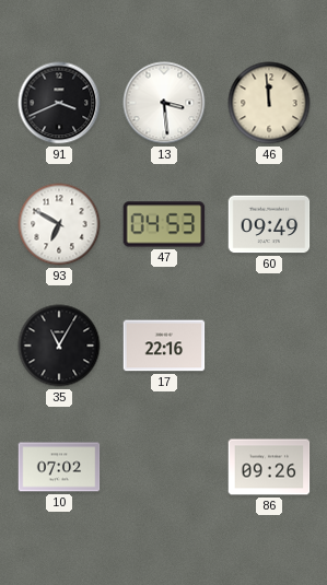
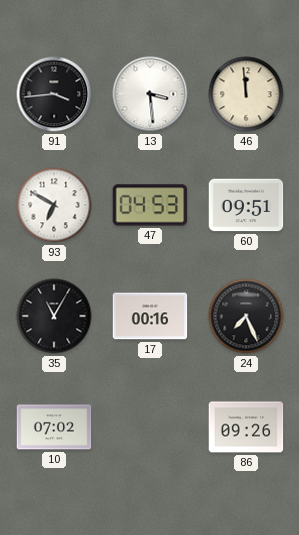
91: 3:41 -> 3:44
60: 09:49 -> 09:51
17: 22:16 -> 00:16
24: none -> 7:26
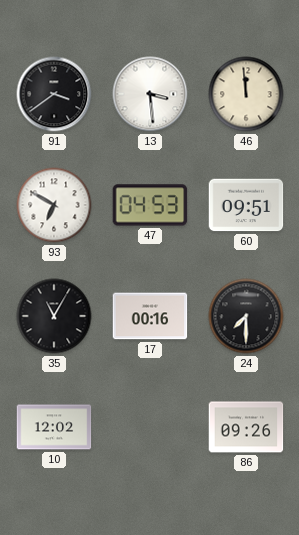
91: 3:44 -> 3:39
24: 7:26 -> 7:30
10: 07:02 -> 12:02
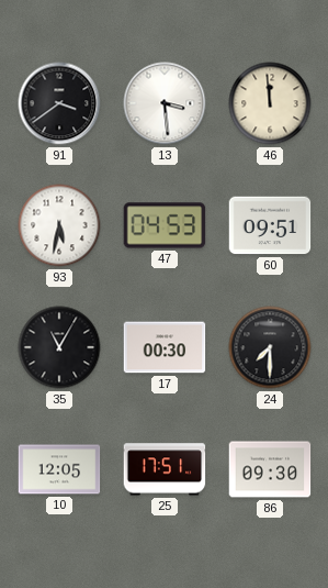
93: 6:50 -> 5:32
17: 00:16 -> 00:30
10: 12:02 -> 12:05
25: none -> 17:51
86: 09:26 -> 09:30
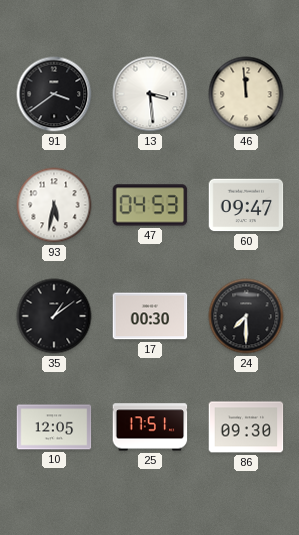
60: 09:51 -> 09:47
35: 11:05 -> 1:09
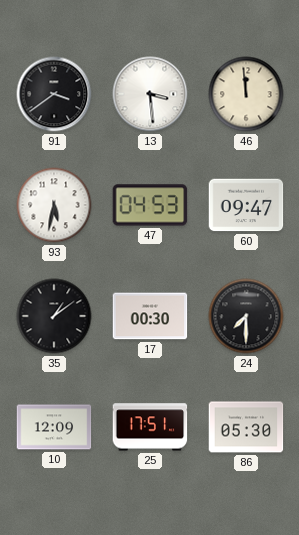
10: 12:05 -> 12:09
86: 09:30 -> 05:30
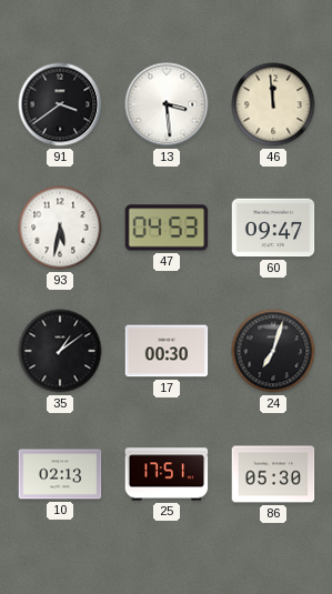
24: 7:30 -> 7:03
10: 12:09 -> 02:13
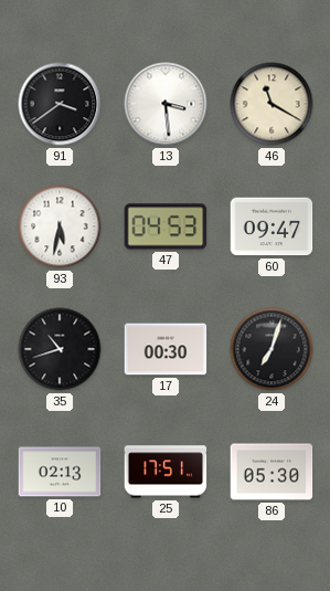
46: 11:59 -> 11:20
35: 1:09 -> 10:42
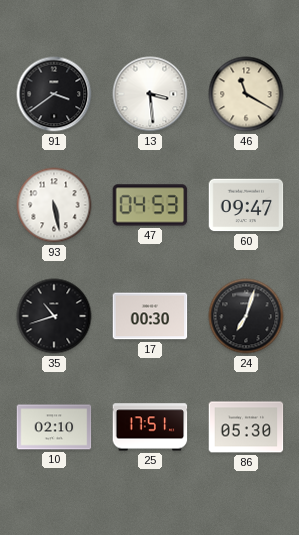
93: 5:32 -> 5:28
10: 02:13 -> 02:10
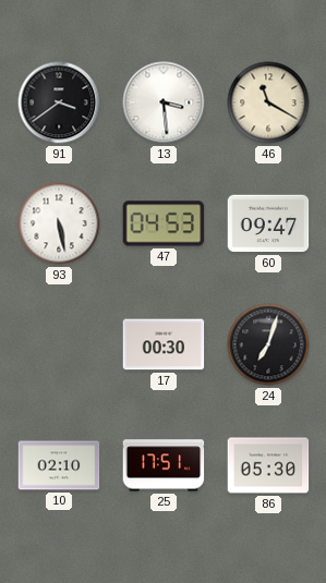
35: 10:42 -> none
